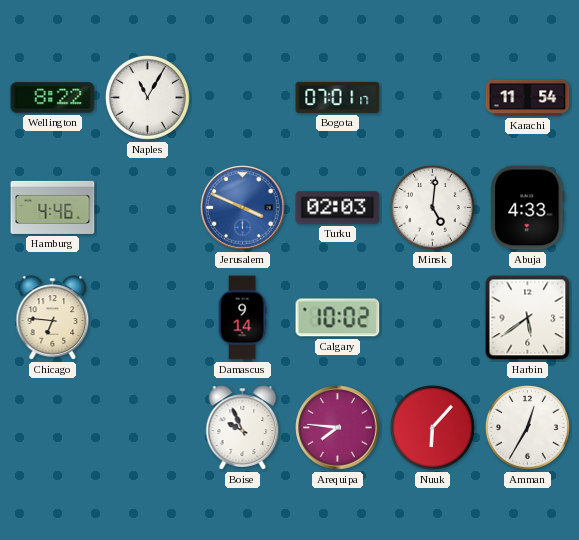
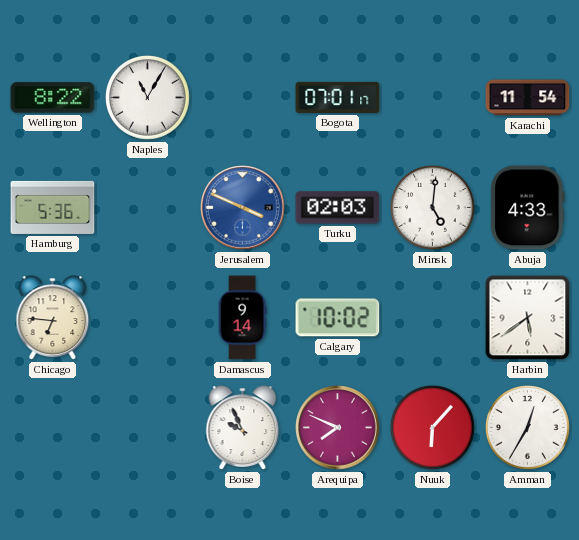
Hamburg: 4:46 -> 5:36
Arequipa: 7:46 -> 7:49
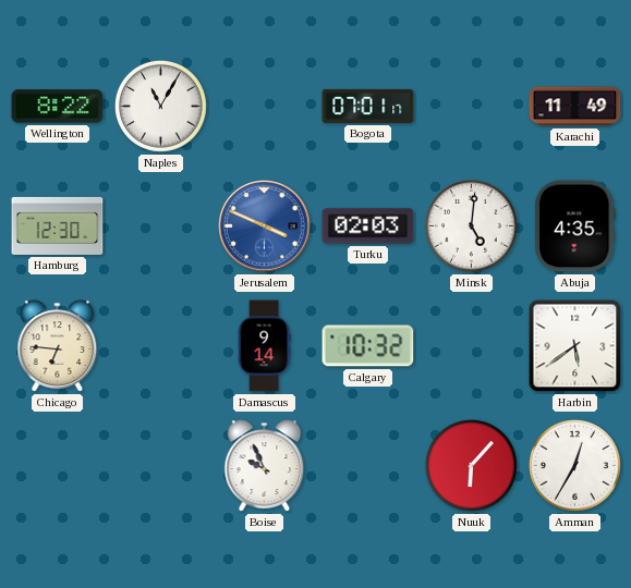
Karachi: 11:54 -> 11:49
Hamburg: 5:36 -> 12:30
Abuja: 4:33 -> 4:35
Calgary: 10:02 -> 10:32
Arequipa: 7:49 -> none
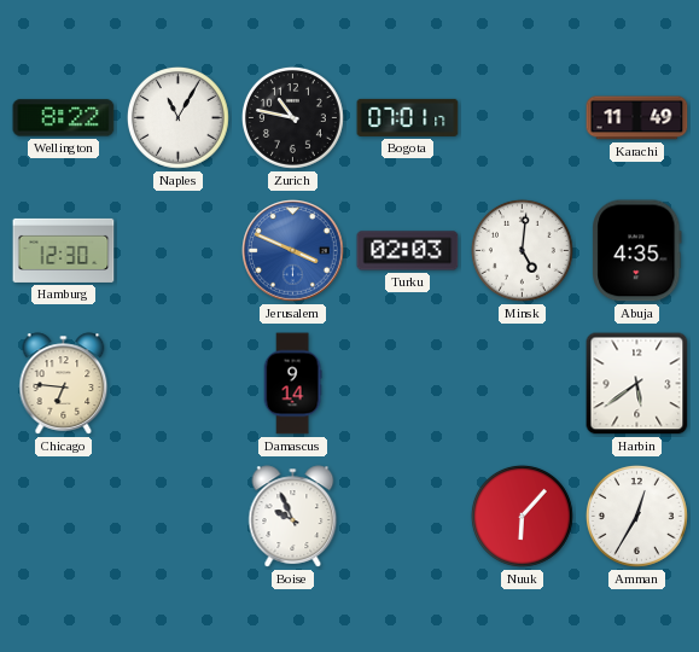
Zurich: none -> 10:47
Calgary: 10:32 -> none
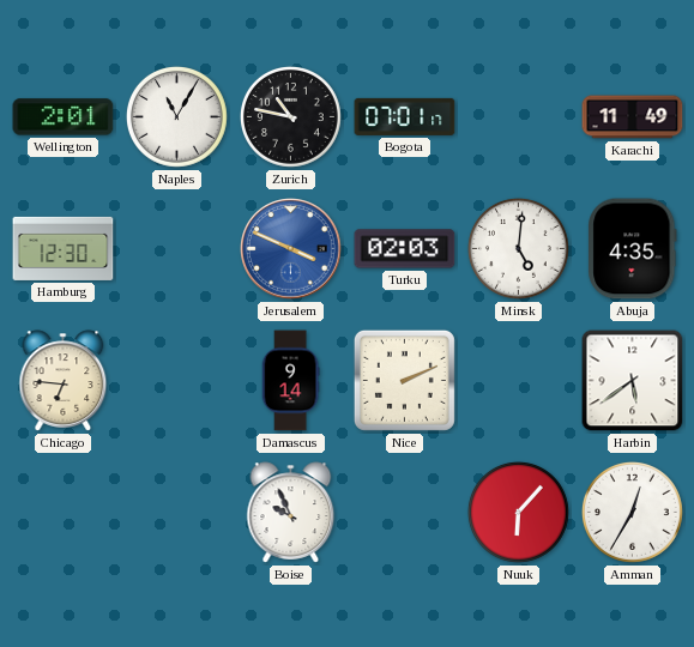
Wellington: 8:22 -> 2:01
Nice: none -> 2:11
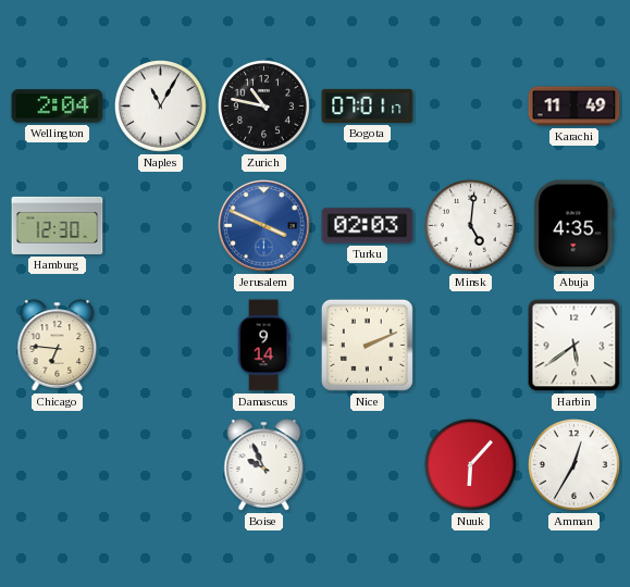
Wellington: 2:01 -> 2:04
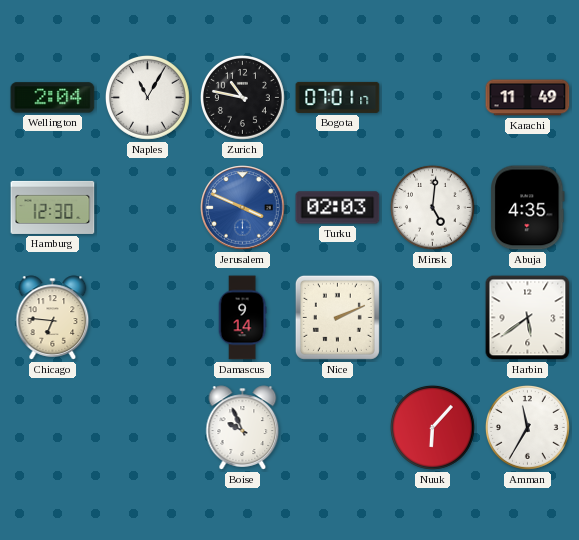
Amman: 12:35 -> 11:35
